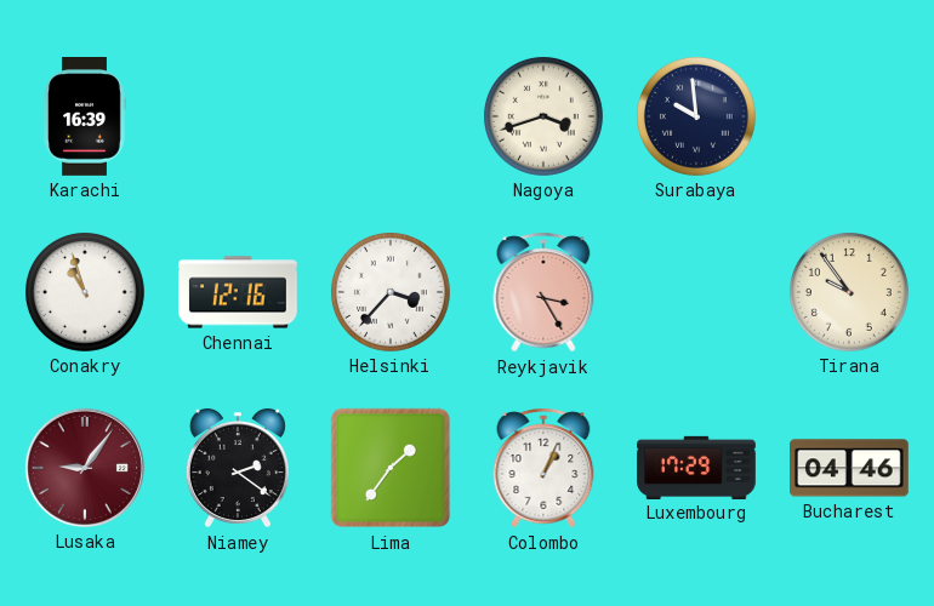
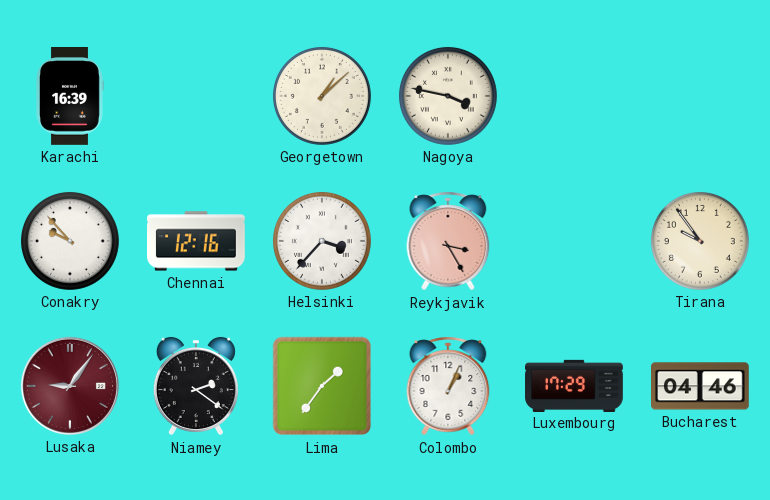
Georgetown: none -> 1:08
Nagoya: 3:42 -> 3:47
Surabaya: 9:59 -> none
Conakry: 10:57 -> 9:53
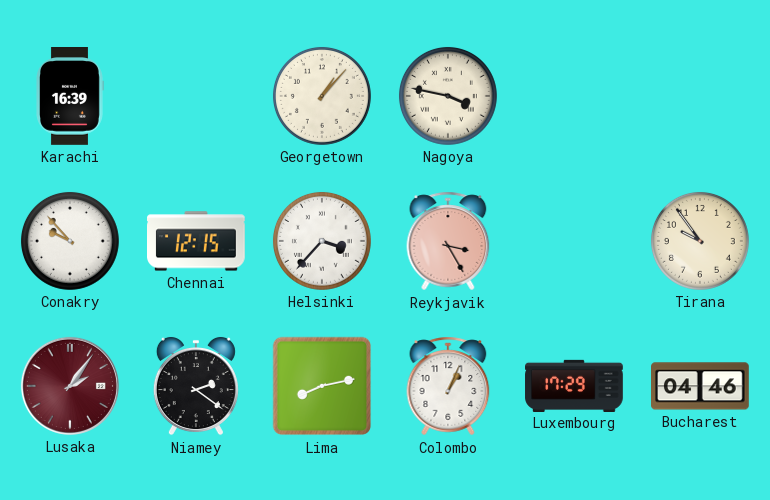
Georgetown: 1:08 -> 1:07
Chennai: 12:16 -> 12:15
Lusaka: 9:06 -> 2:06
Lima: 1:36 -> 8:13
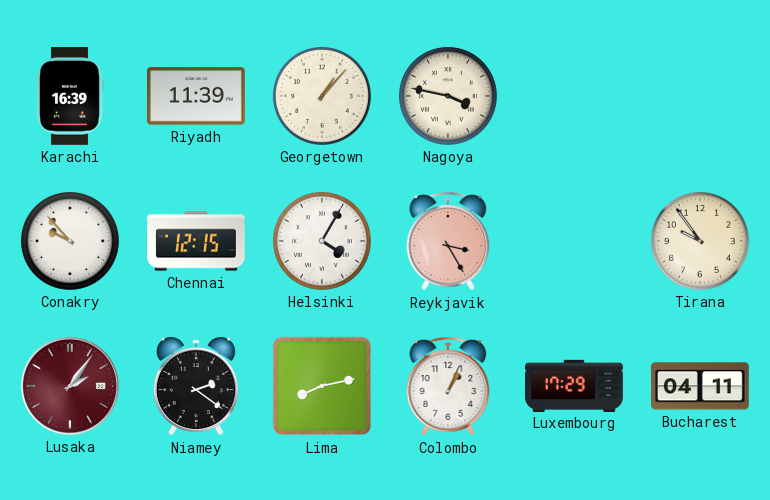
Riyadh: none -> 11:39
Helsinki: 3:37 -> 4:05
Bucharest: 04:46 -> 04:11
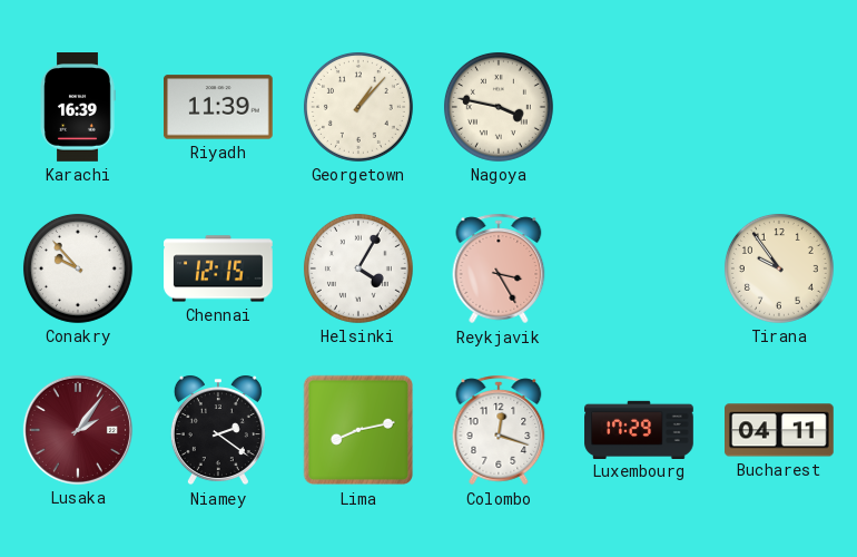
Colombo: 1:04 -> 12:18
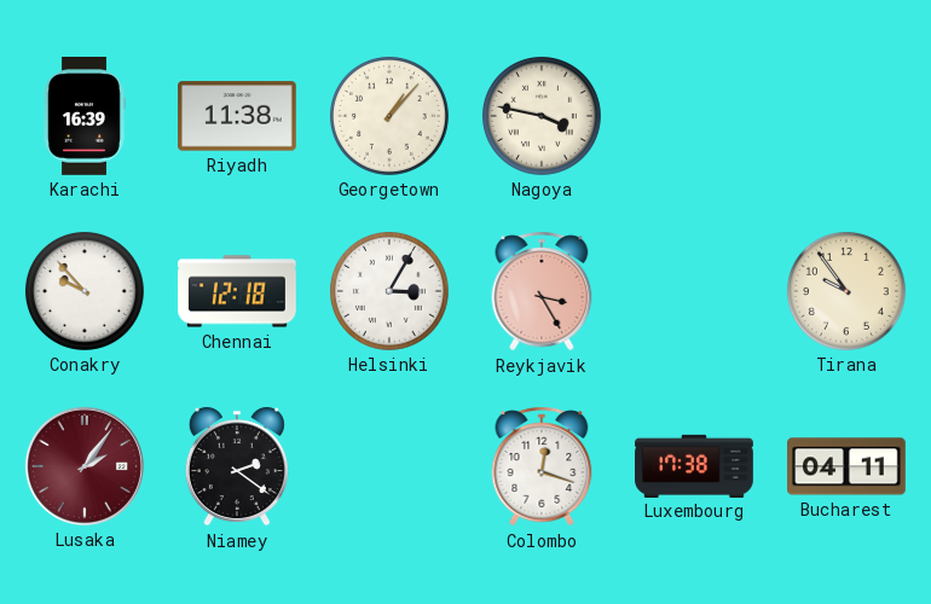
Riyadh: 11:39 -> 11:38
Chennai: 12:15 -> 12:18
Helsinki: 4:05 -> 3:05
Lima: 8:13 -> none
Luxembourg: 17:29 -> 17:38
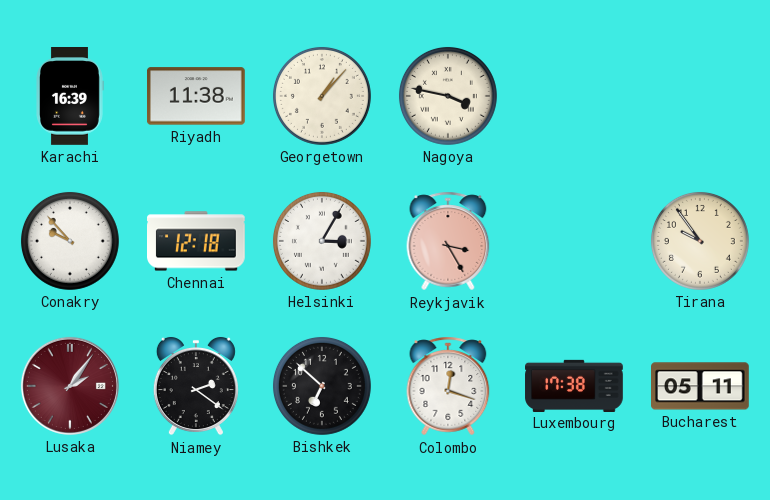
Bishkek: none -> 6:52
Bucharest: 04:11 -> 05:11
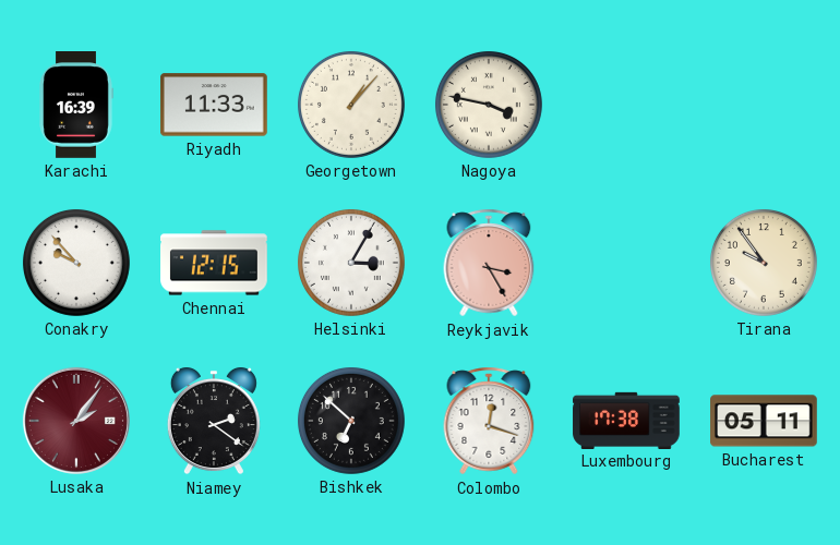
Riyadh: 11:38 -> 11:33
Chennai: 12:18 -> 12:15
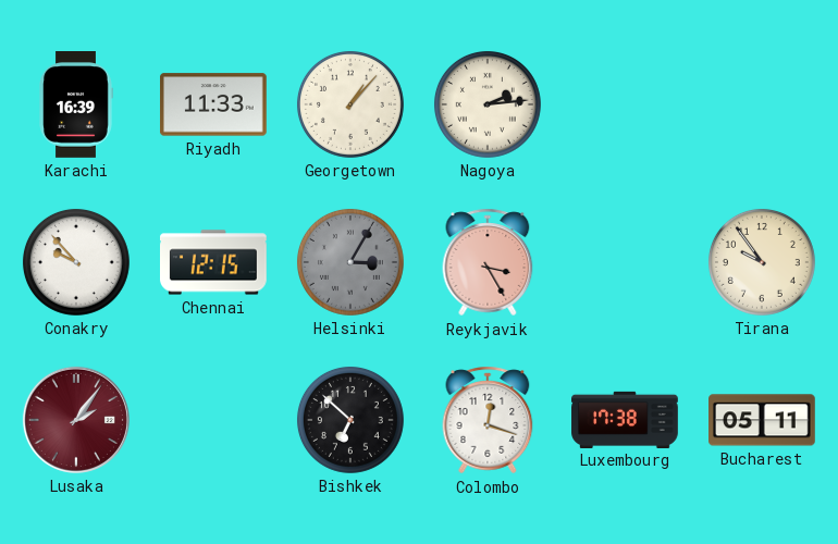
Nagoya: 3:47 -> 2:14
Helsinki dial: white -> grey
Niamey: 2:21 -> none
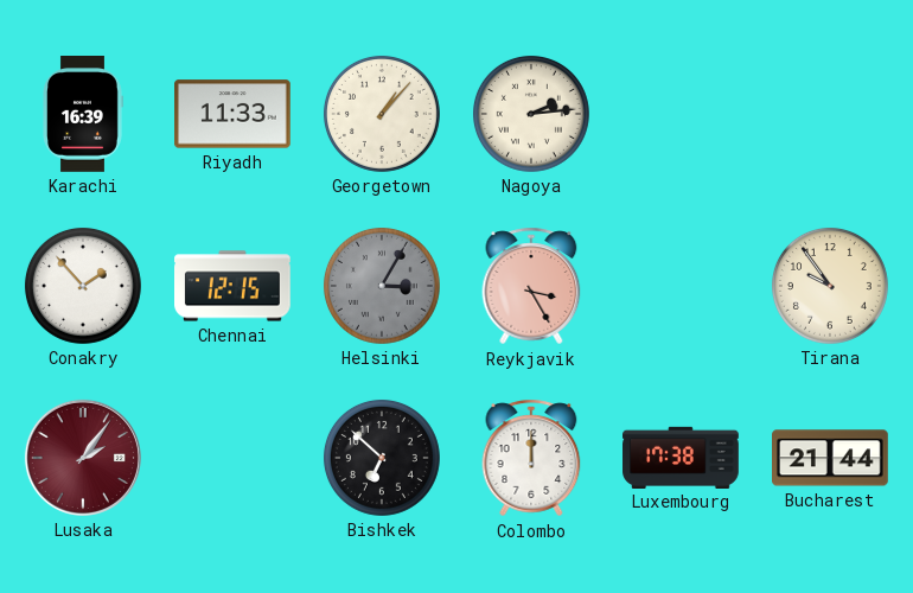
Conakry: 9:53 -> 1:53
Colombo: 12:18 -> 12:00
Bucharest: 05:11 -> 21:44
